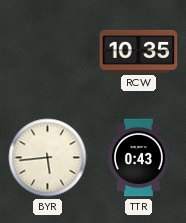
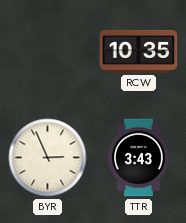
BYR: 5:44 -> 2:56
TTR: 0:43 -> 3:43
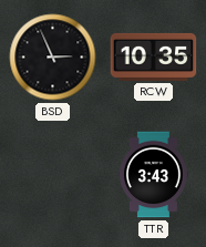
BSD: none -> 2:56
BYR: 2:56 -> none
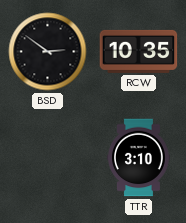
BSD: 2:56 -> 2:51
TTR: 3:43 -> 3:10
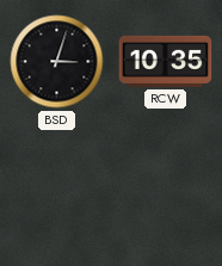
BSD: 2:51 -> 3:03
TTR: 3:10 -> none
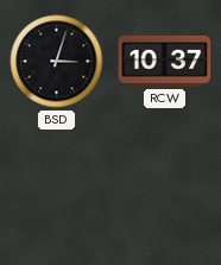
RCW: 10:35 -> 10:37
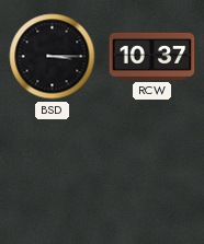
BSD: 3:03 -> 3:15
